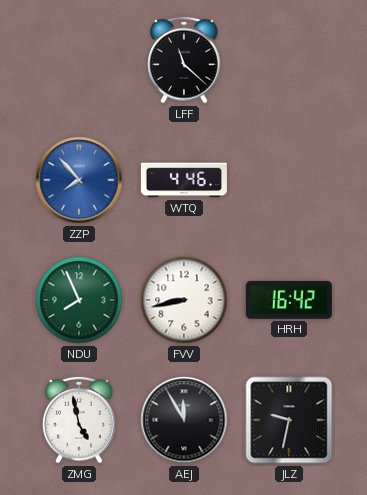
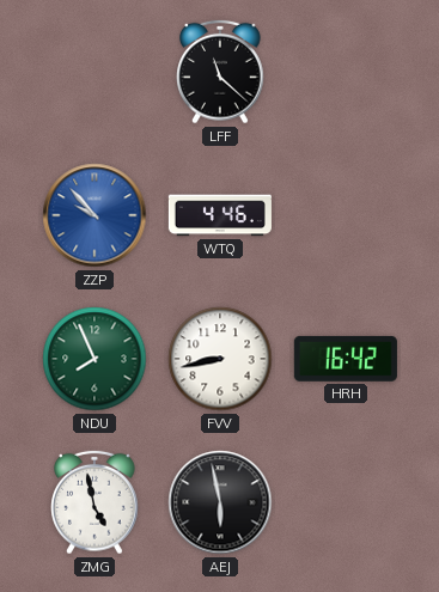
ZZP: 7:53 -> 9:53
AEJ: 11:55 -> 5:58
JLZ: 9:32 -> none
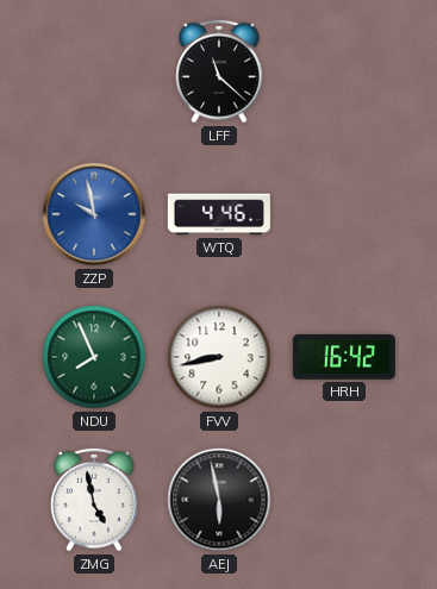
ZZP: 9:53 -> 9:58
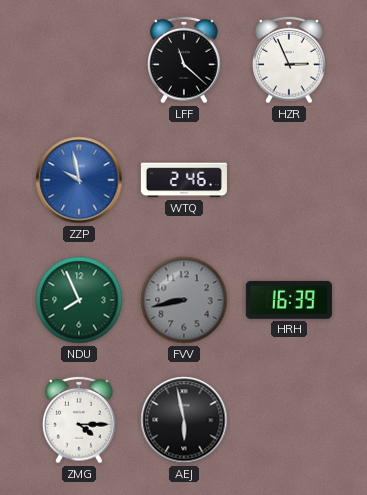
HZR: none -> 2:56
WTQ: 4:46 -> 2:46
FVV dial: white -> grey
HRH: 16:42 -> 16:39
ZMG: 4:58 -> 4:15
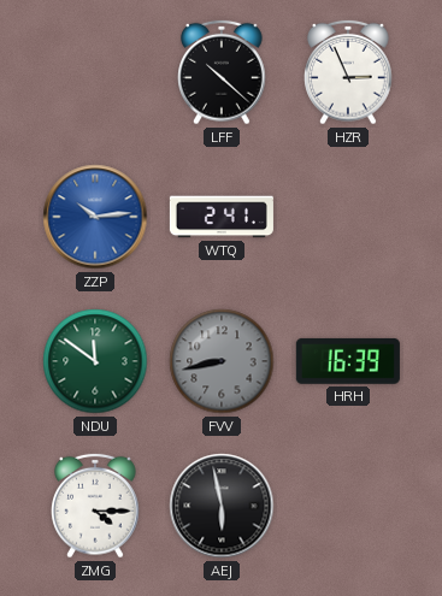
LFF: 11:22 -> 10:22
ZZP: 9:58 -> 10:14
WTQ: 2:46 -> 2:41
NDU: 7:56 -> 11:51
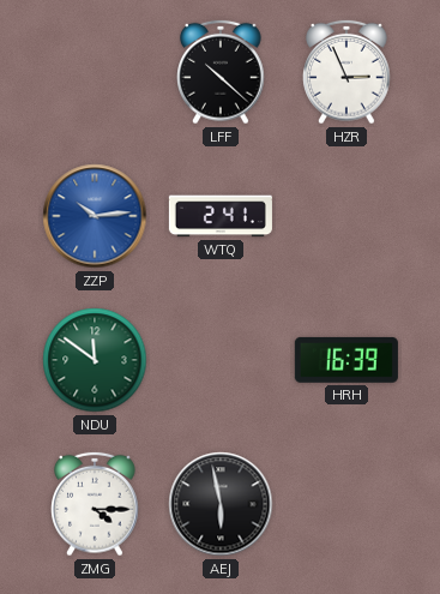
FVV: 8:43 -> none
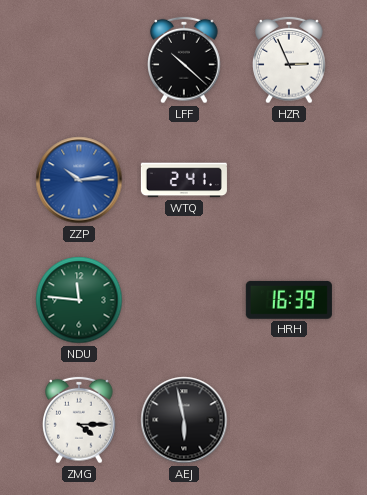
NDU: 11:51 -> 11:46
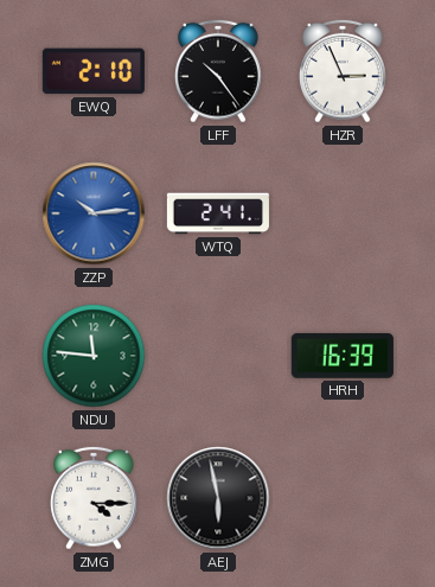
EWQ: none -> 2:10
LFF: 10:22 -> 10:24
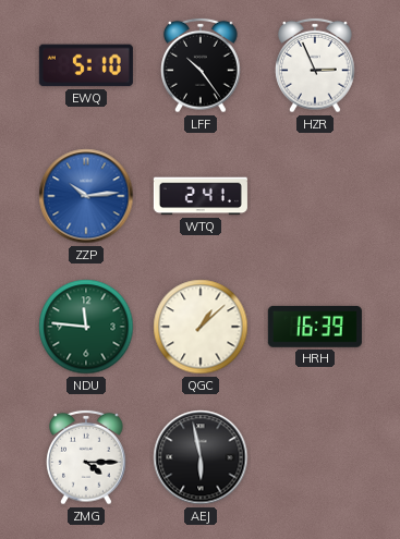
EWQ: 2:10 -> 5:10
QGC: none -> 1:08
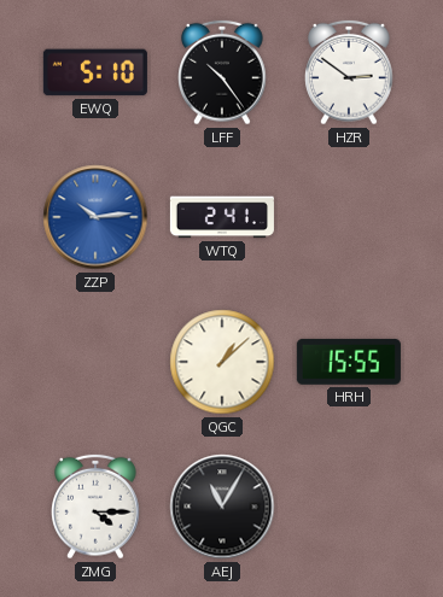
HZR: 2:56 -> 2:51
NDU: 11:46 -> none
HRH: 16:39 -> 15:55
AEJ: 5:58 -> 11:05
